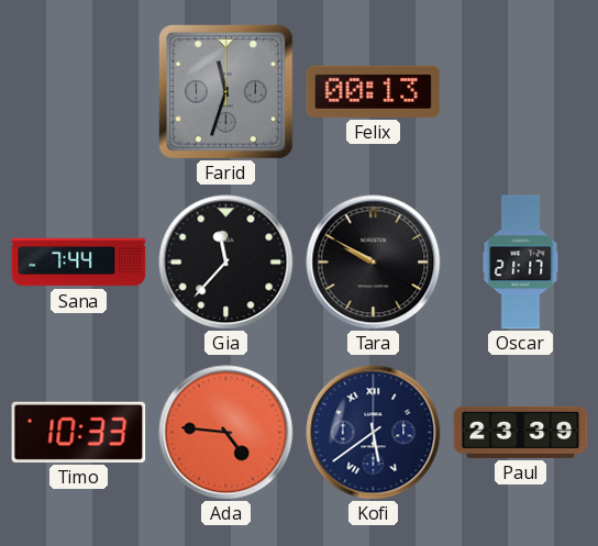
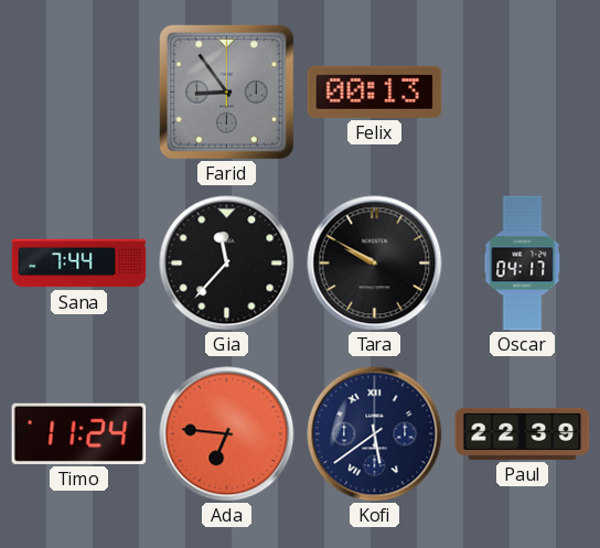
Farid: 11:33 -> 8:54
Oscar: 21:17 -> 04:17
Timo: 10:33 -> 11:24
Ada: 4:46 -> 6:46
Paul: 23:39 -> 22:39
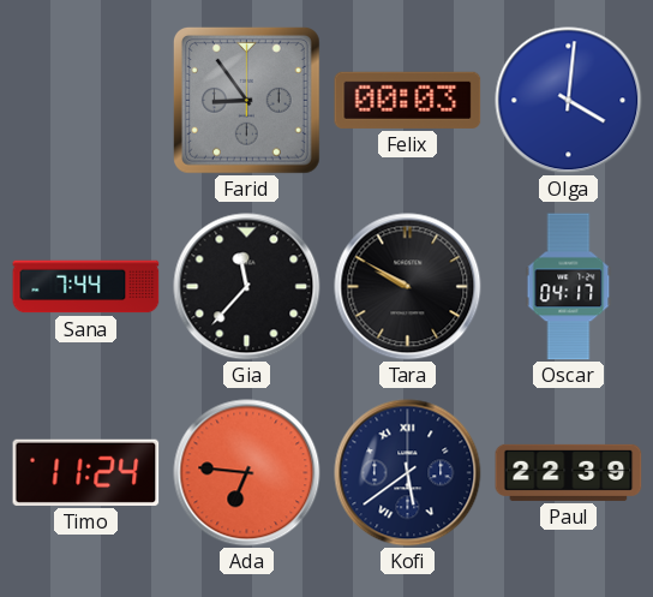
Felix: 00:13 -> 00:03
Olga: none -> 4:01
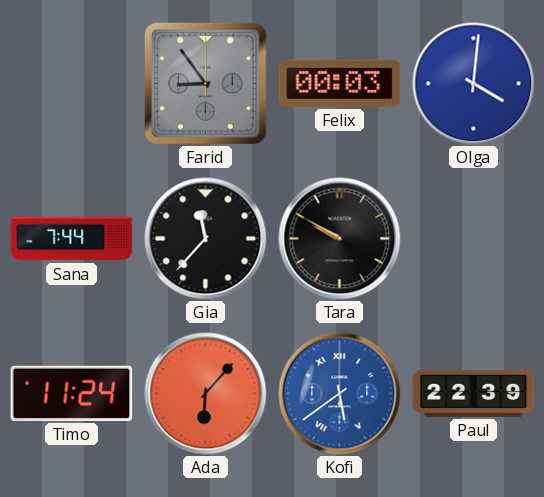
Oscar: 04:17 -> none
Ada: 6:46 -> 6:07
Kofi dial: navy -> blue
